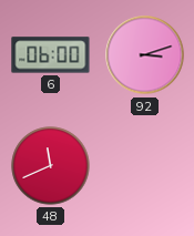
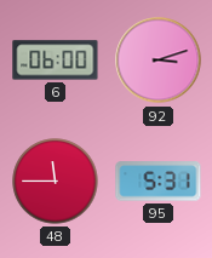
48: 11:41 -> 11:45
95: none -> 5:31
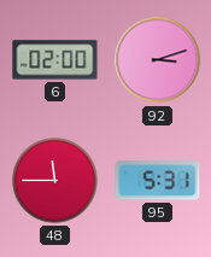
6: 06:00 -> 02:00
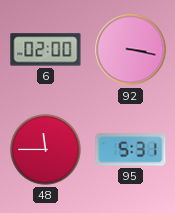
92: 3:12 -> 3:17
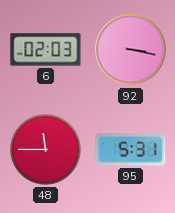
6: 02:00 -> 02:03
